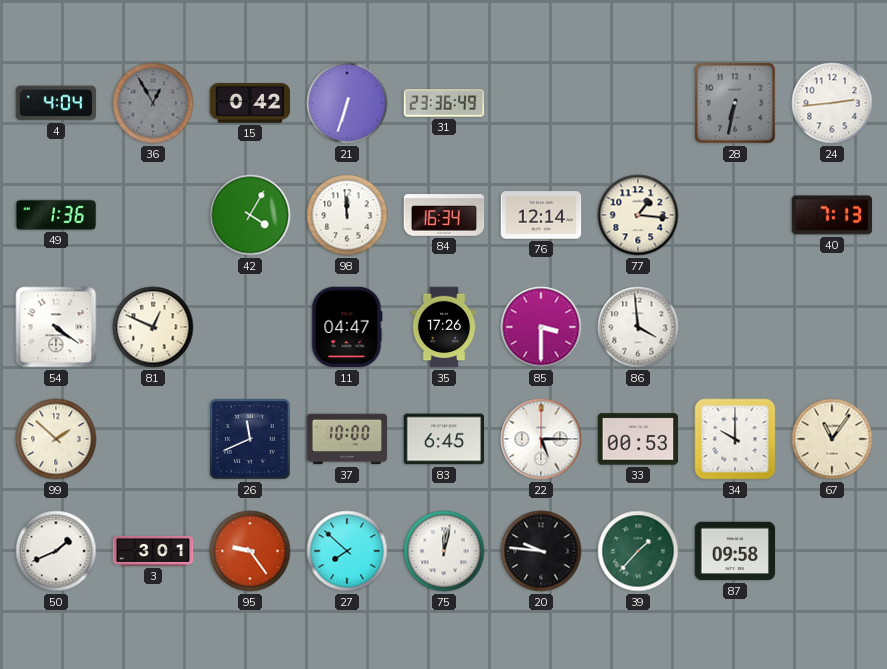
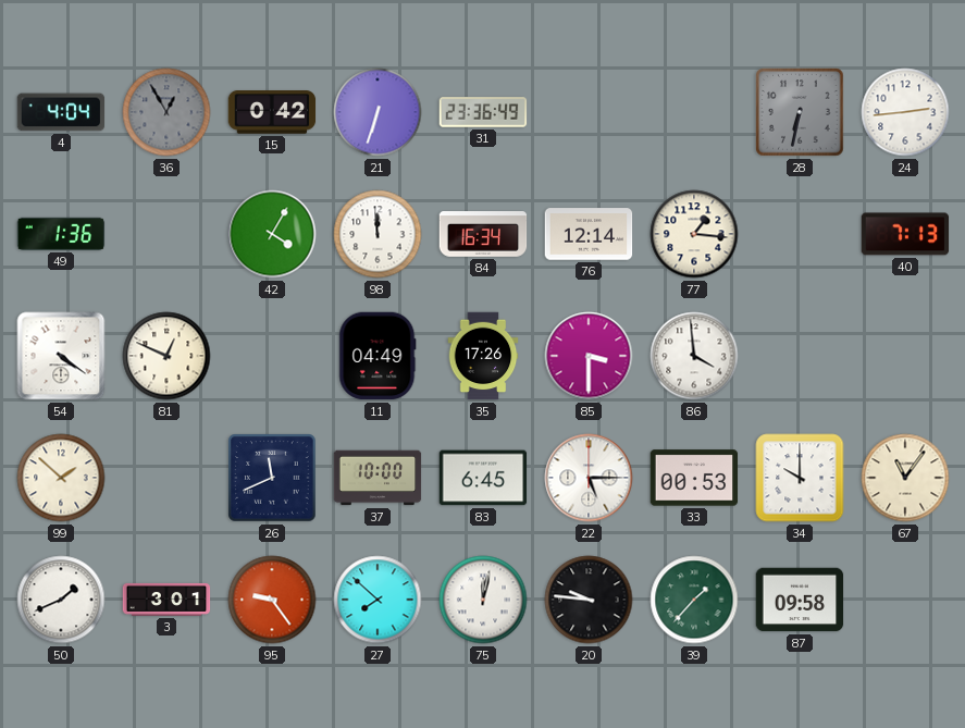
11: 04:47 -> 04:49
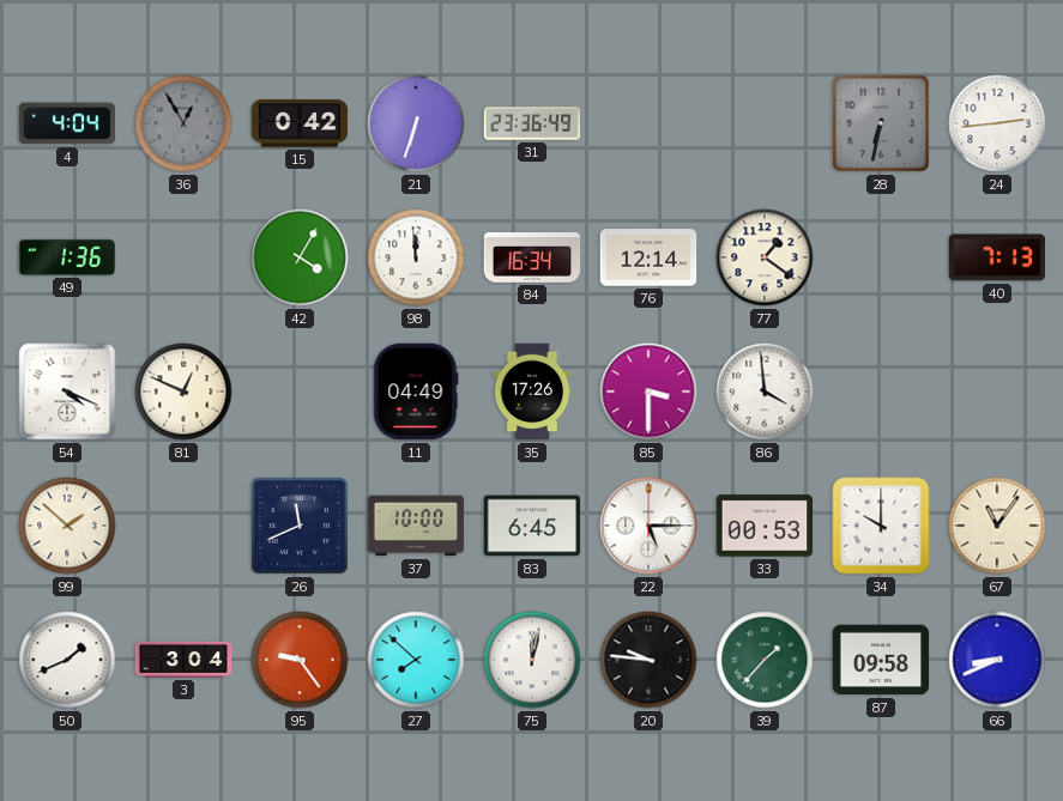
77: 1:16 -> 1:21
54: 4:21 -> 4:19
3: 3:01 -> 3:04
66: none -> 8:41
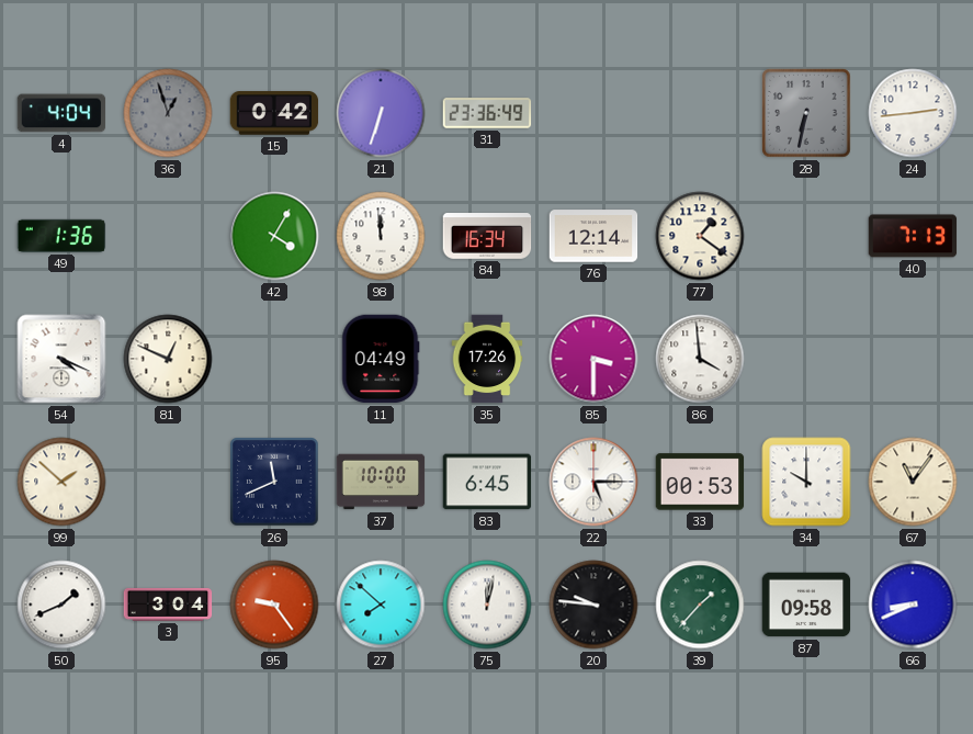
36: 12:55 -> 12:57
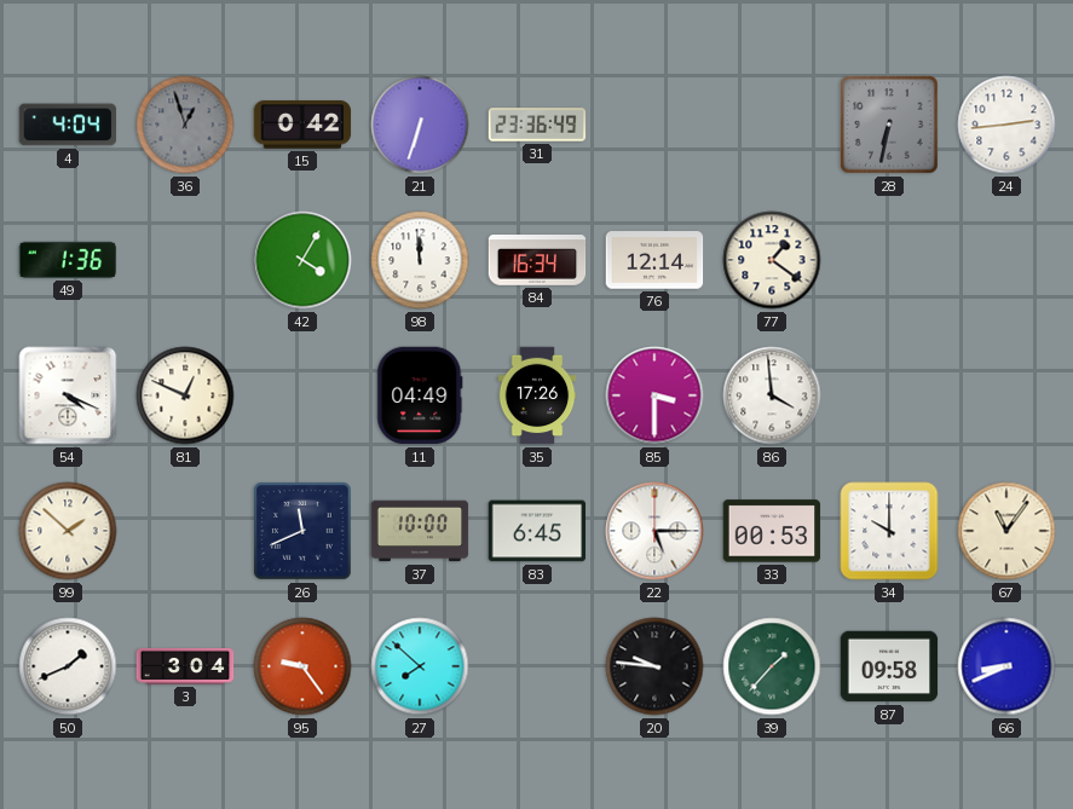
40: 7:13 -> none
75: 12:02 -> none
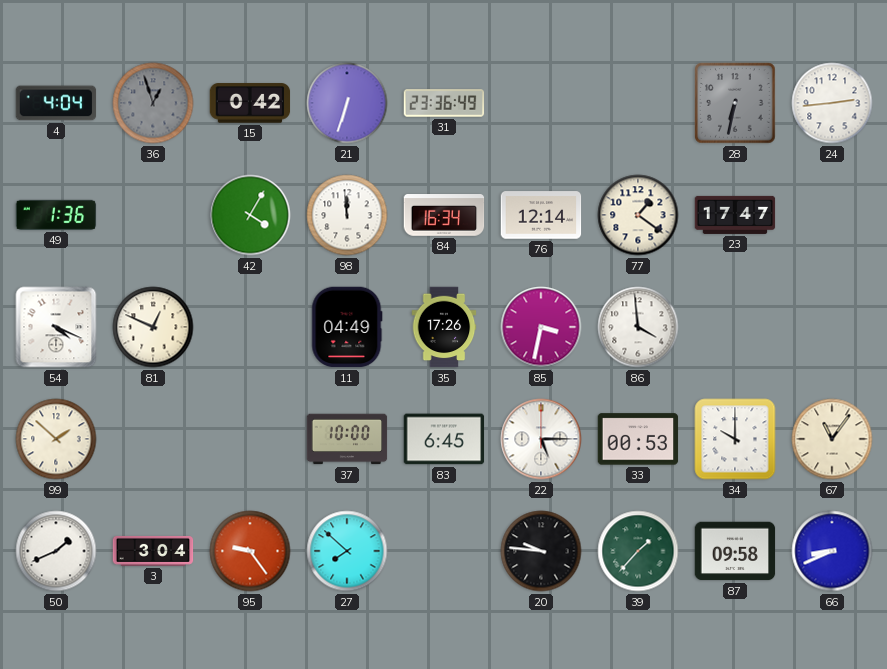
23: none -> 17:47
85: 3:30 -> 3:32
26: 11:41 -> none
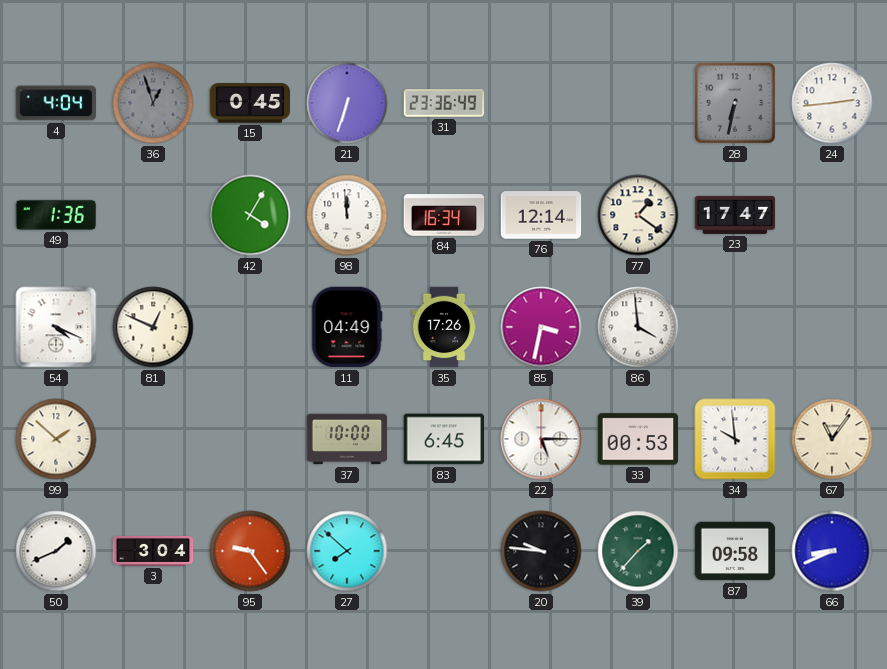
15: 0:42 -> 0:45
34: 10:00 -> 9:59
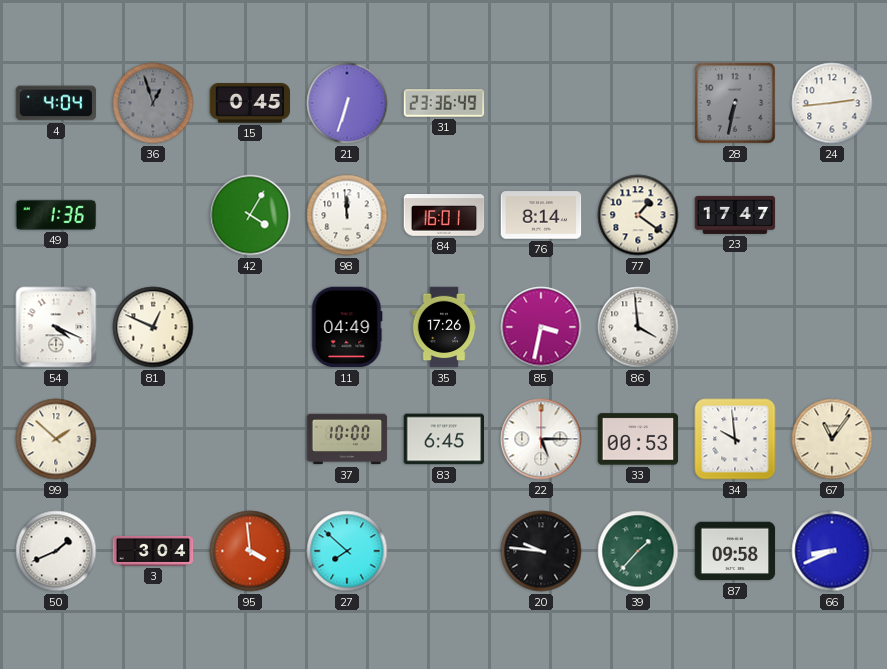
84: 16:34 -> 16:01
76: 12:14 -> 8:14
95: 9:24 -> 3:59
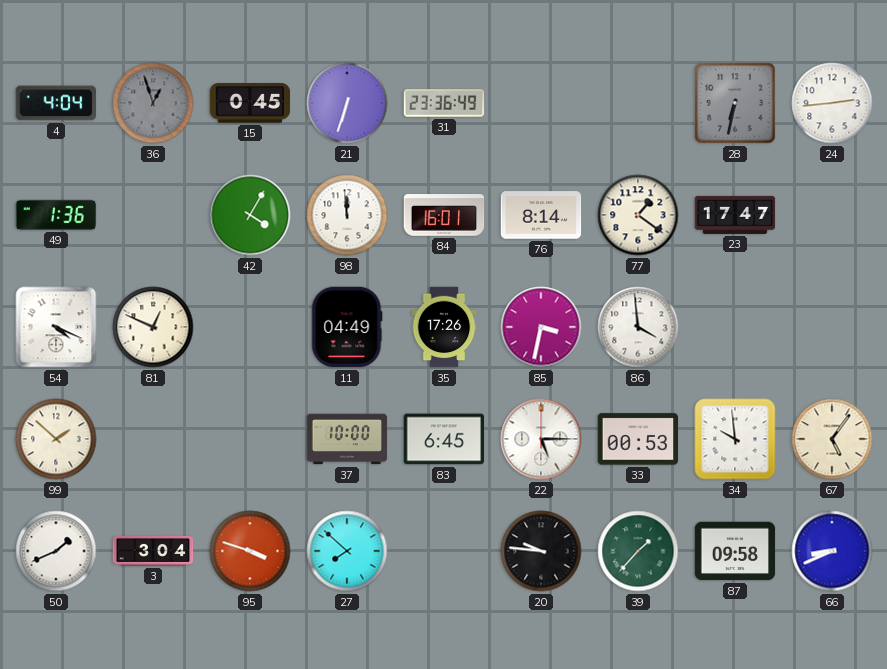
67: 11:06 -> 5:06
95: 3:59 -> 3:48
